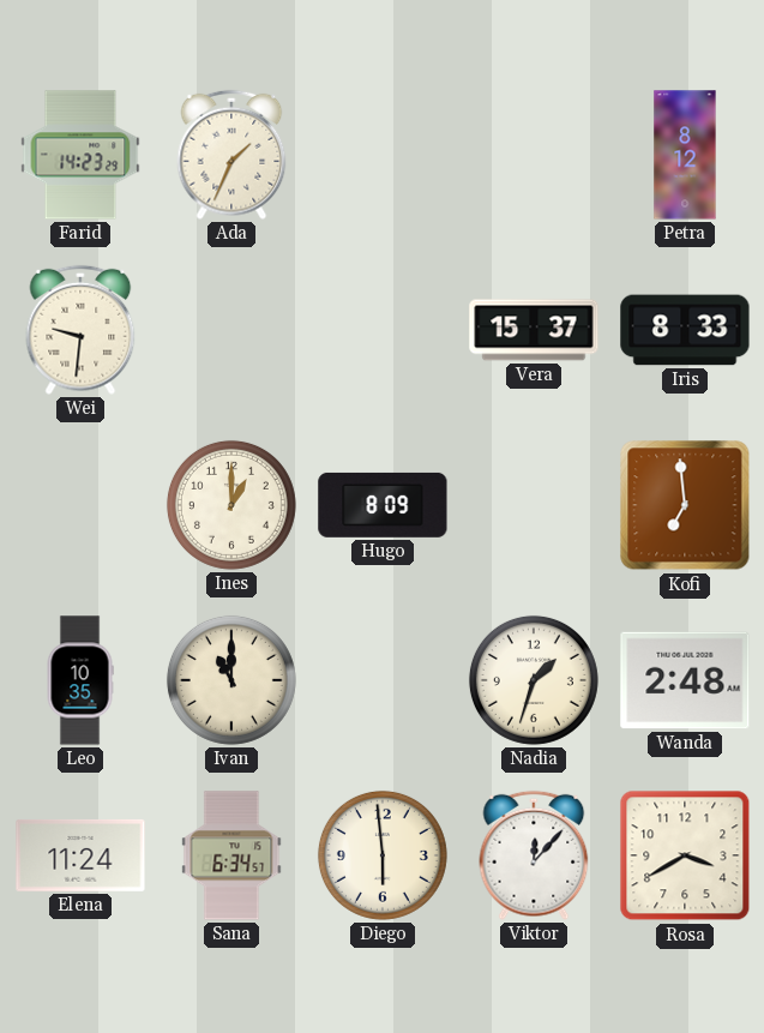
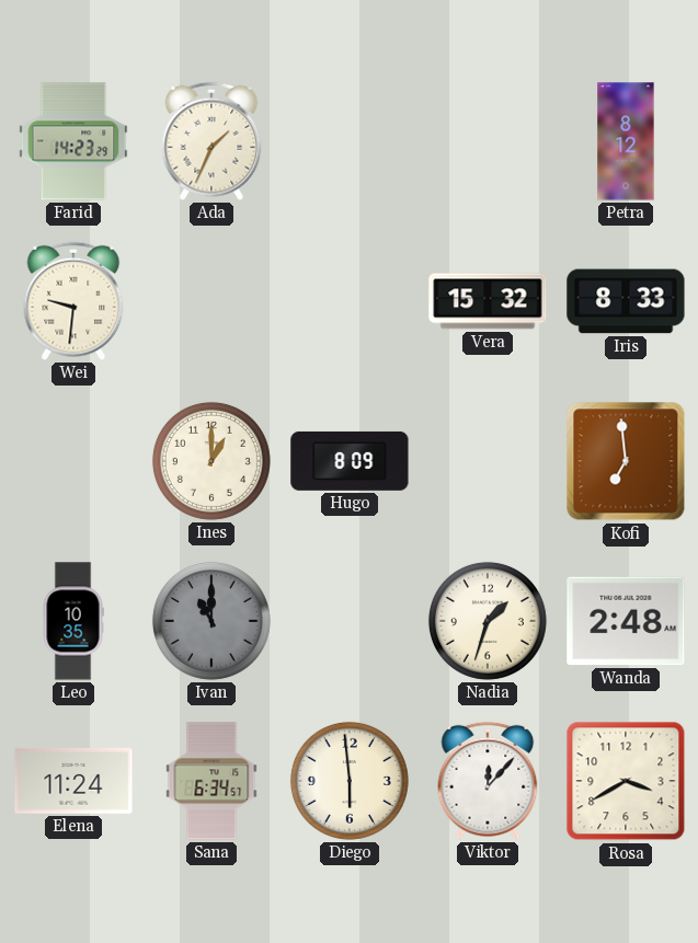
Vera: 15:37 -> 15:32
Ivan dial: cream -> grey
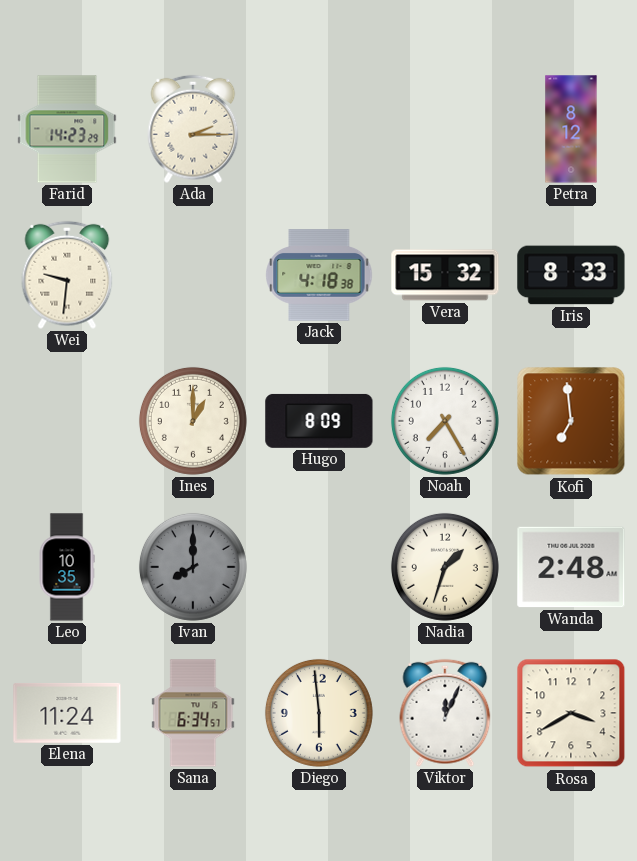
Ada: 1:34 -> 2:15
Jack: none -> 4:18
Noah: none -> 7:25
Ivan: 11:00 -> 8:00
Viktor: 12:07 -> 12:04
